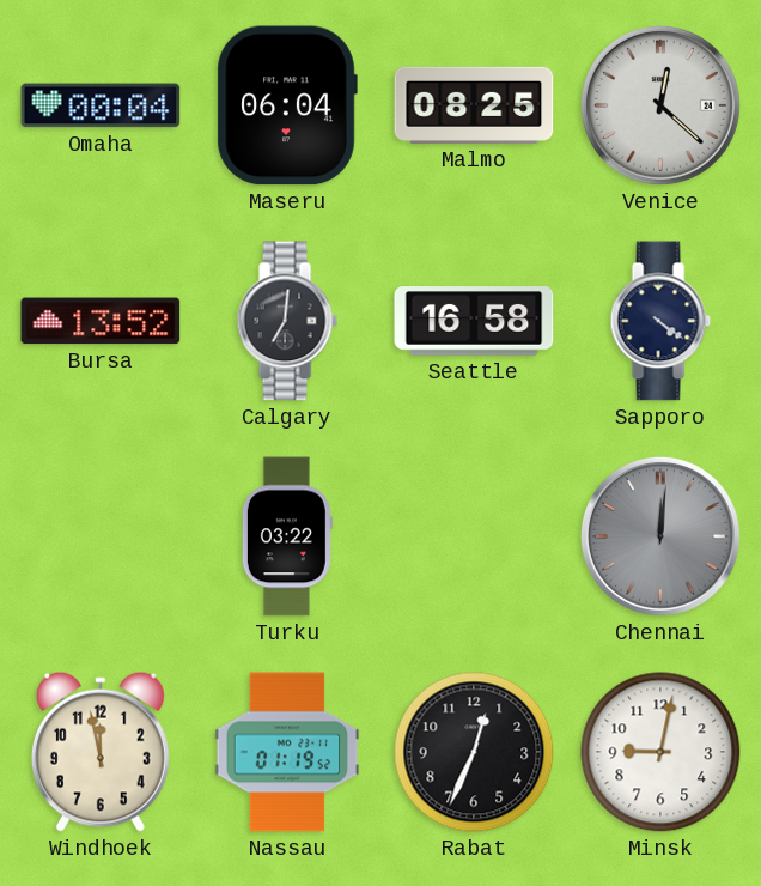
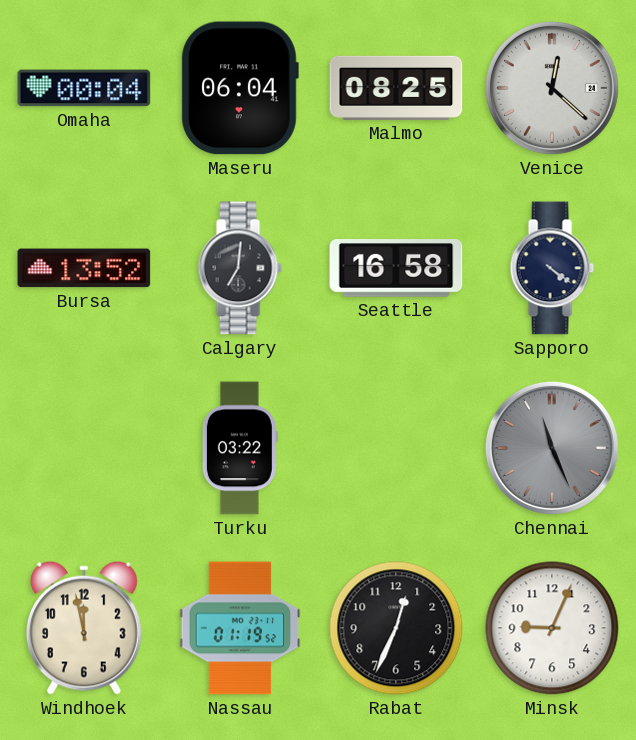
Chennai: 12:01 -> 11:26
Minsk: 9:02 -> 9:04
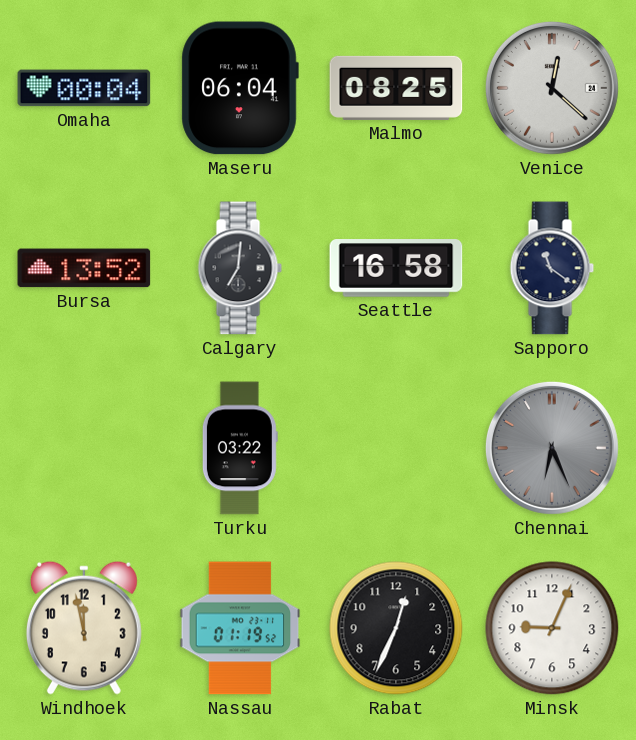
Sapporo: 4:21 -> 11:21
Chennai: 11:26 -> 6:26
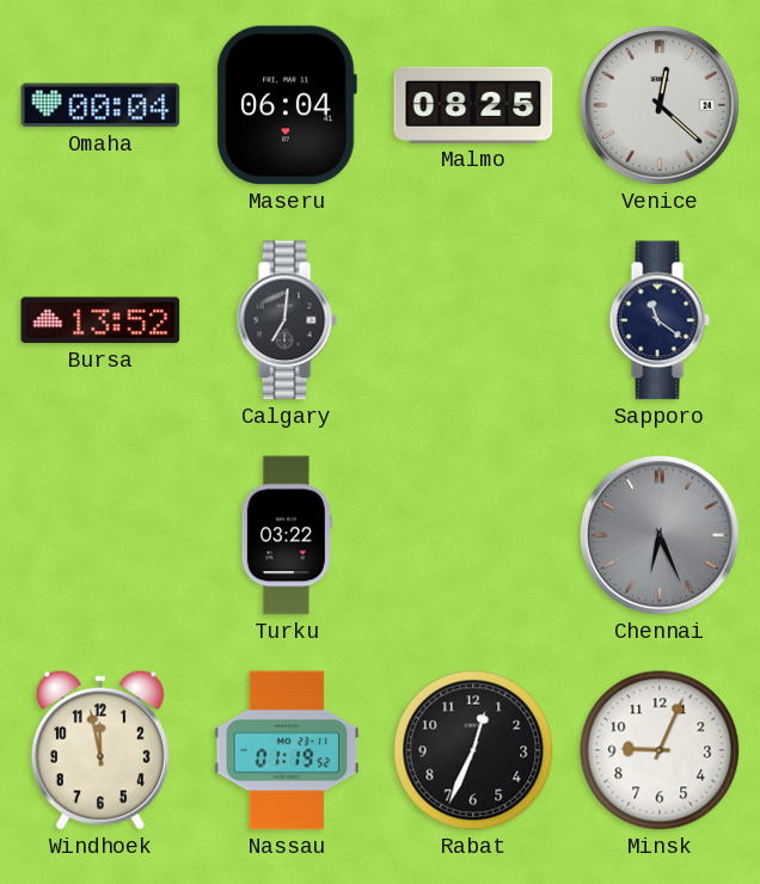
Seattle: 16:58 -> none
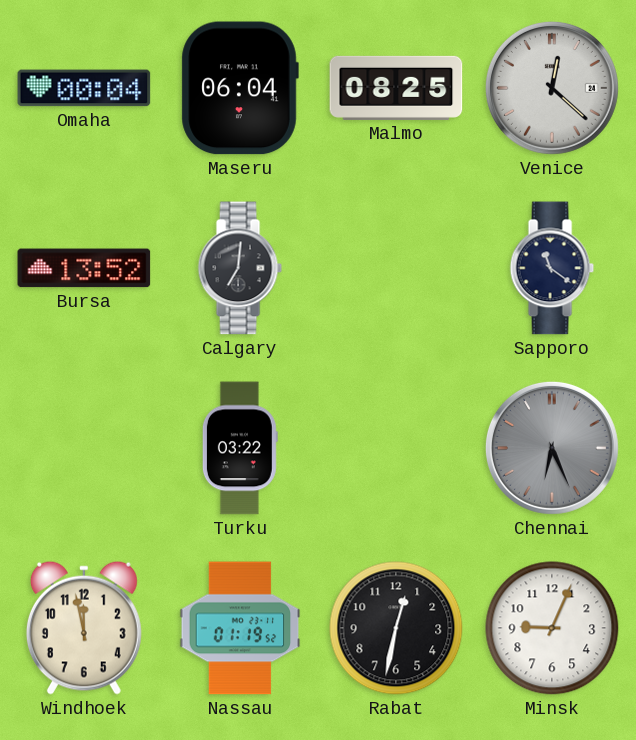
Rabat: 12:34 -> 12:32
